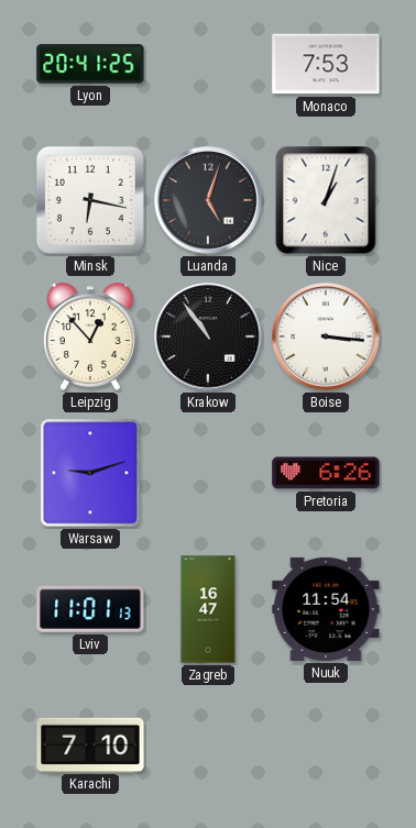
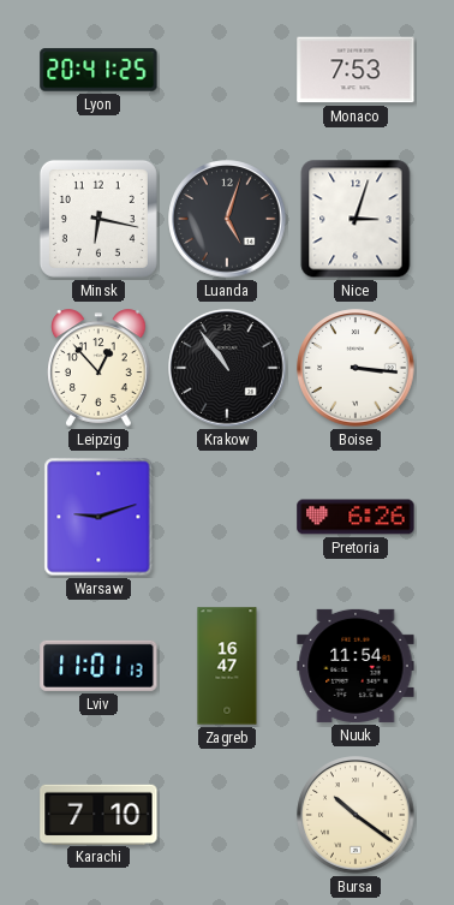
Nice: 1:03 -> 3:03
Bursa: none -> 10:21
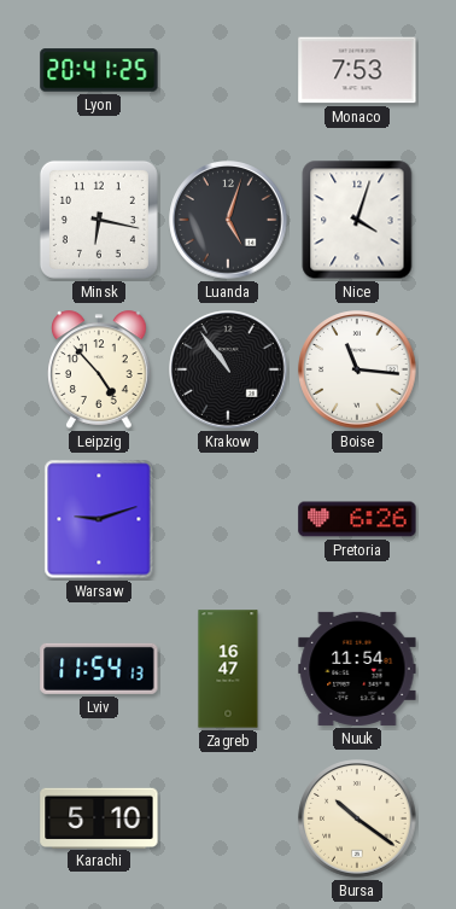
Nice: 3:03 -> 4:03
Leipzig: 12:53 -> 4:53
Boise: 3:16 -> 11:16
Lviv: 11:01 -> 11:54
Karachi: 7:10 -> 5:10
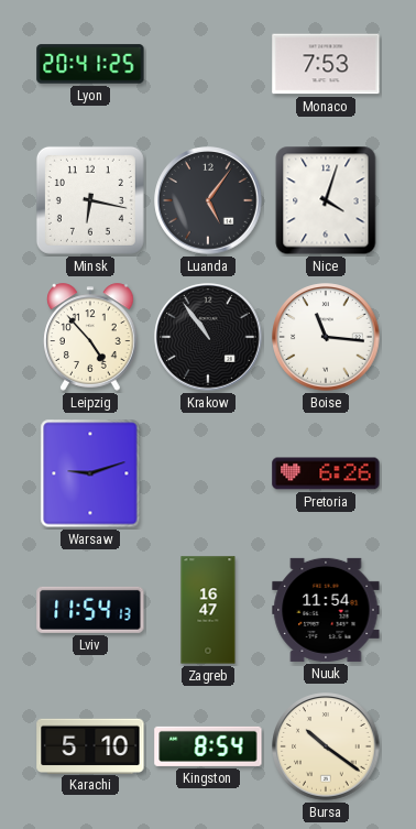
Luanda: 5:03 -> 5:06
Kingston: none -> 8:54
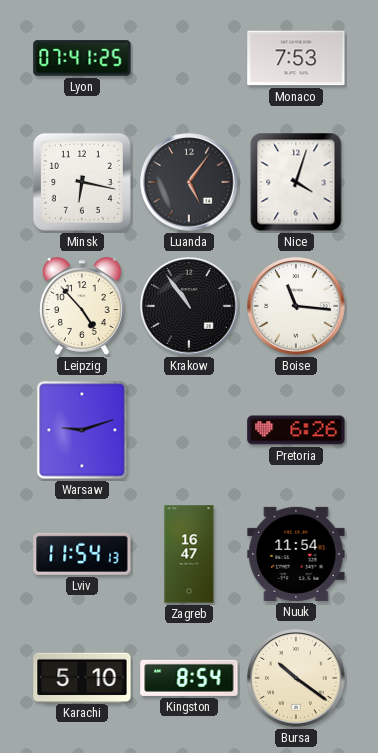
Lyon: 20:41 -> 07:41
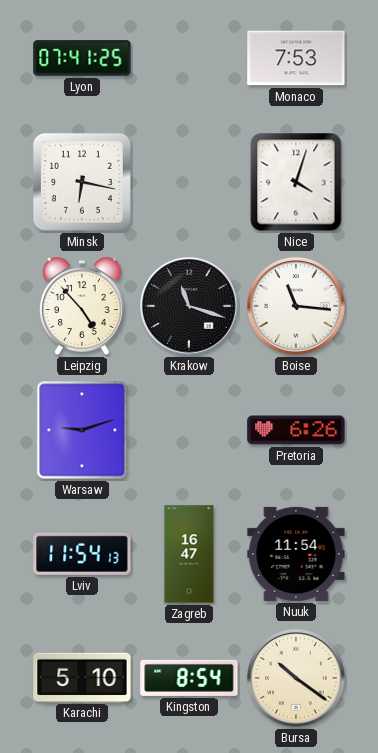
Luanda: 5:06 -> none
Krakow: 10:54 -> 11:18
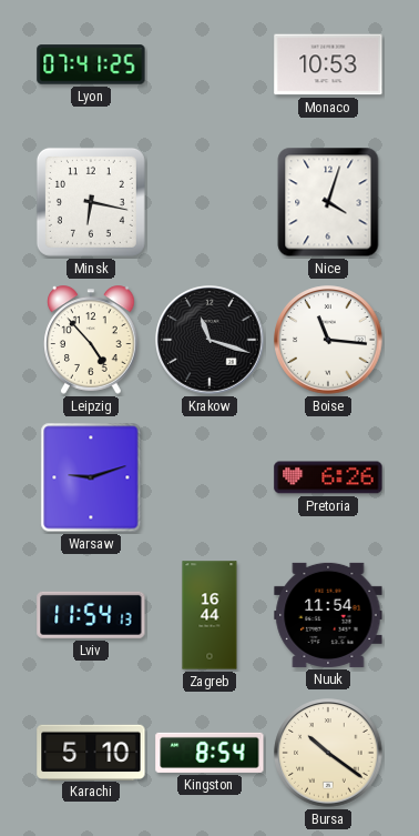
Monaco: 7:53 -> 10:53
Zagreb: 16:47 -> 16:44
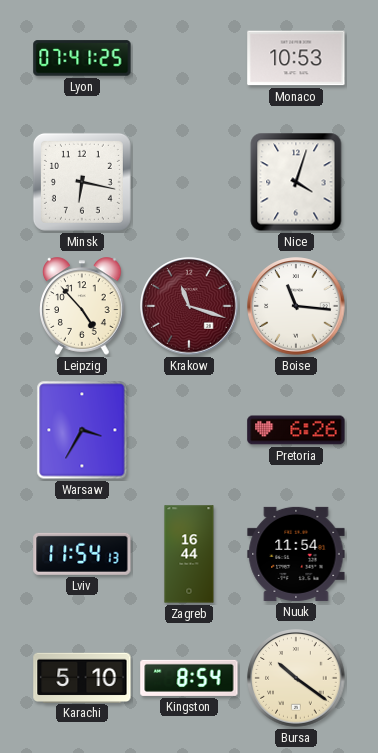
Krakow dial: black -> burgundy
Warsaw: 9:12 -> 3:35
